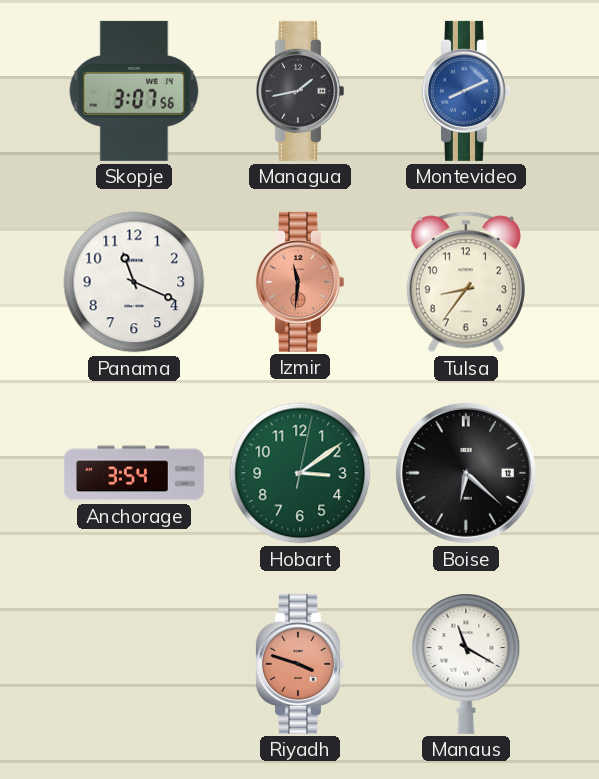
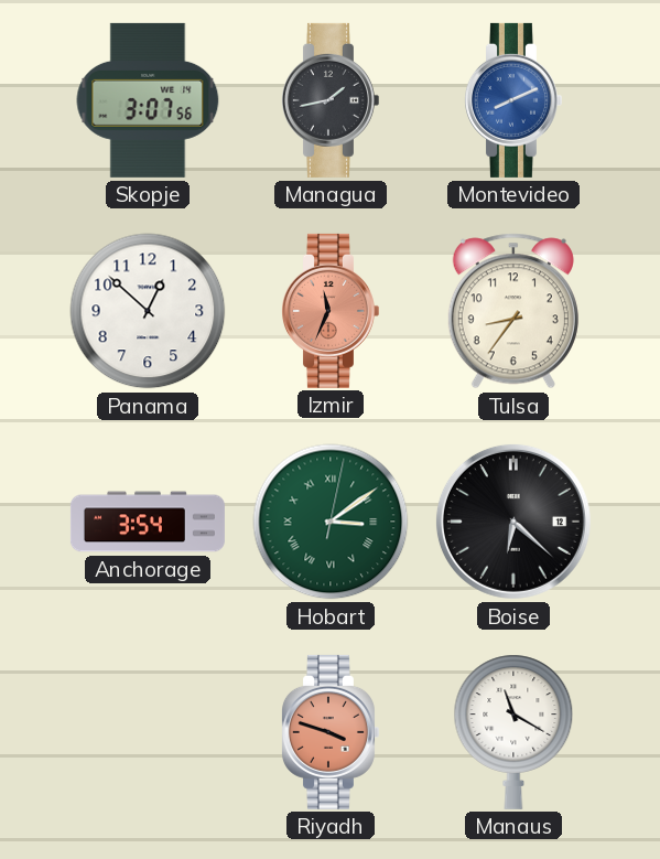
Panama: 11:19 -> 12:52
Izmir: 11:31 -> 11:34
Hobart numerals: Arabic -> Roman
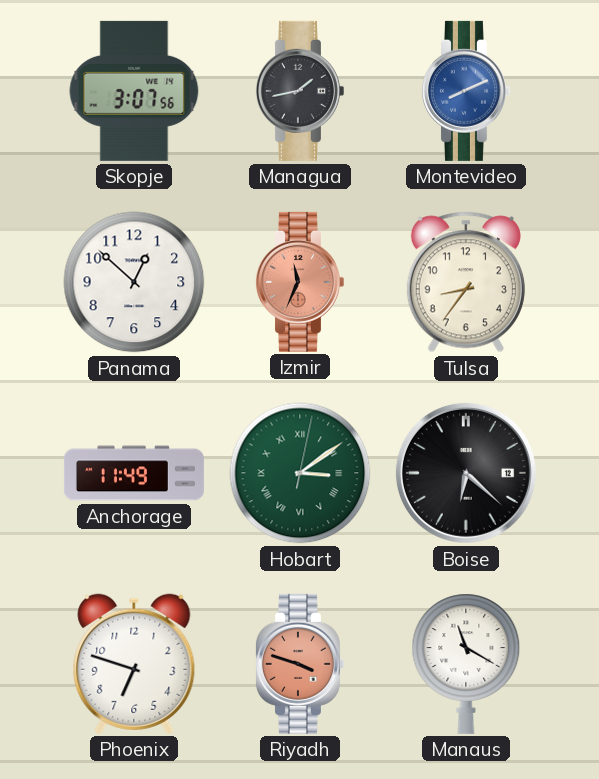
Anchorage: 3:54 -> 11:49
Phoenix: none -> 6:48
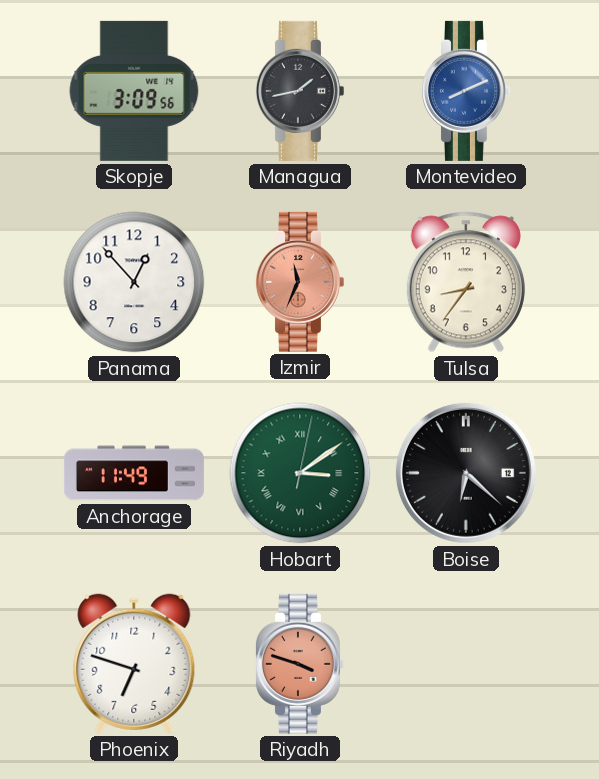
Skopje: 3:07 -> 3:09
Panama: 12:52 -> 12:53
Manaus: 11:20 -> none
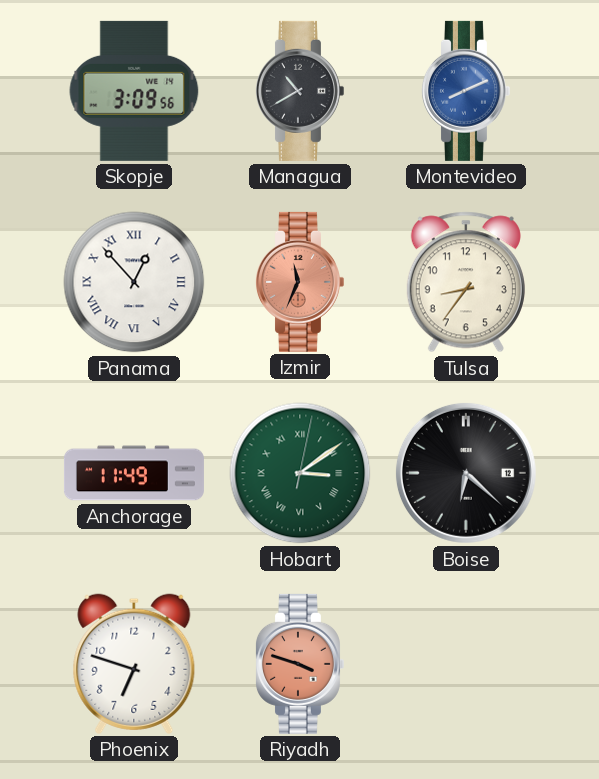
Managua: 1:43 -> 10:40
Panama numerals: Arabic -> Roman
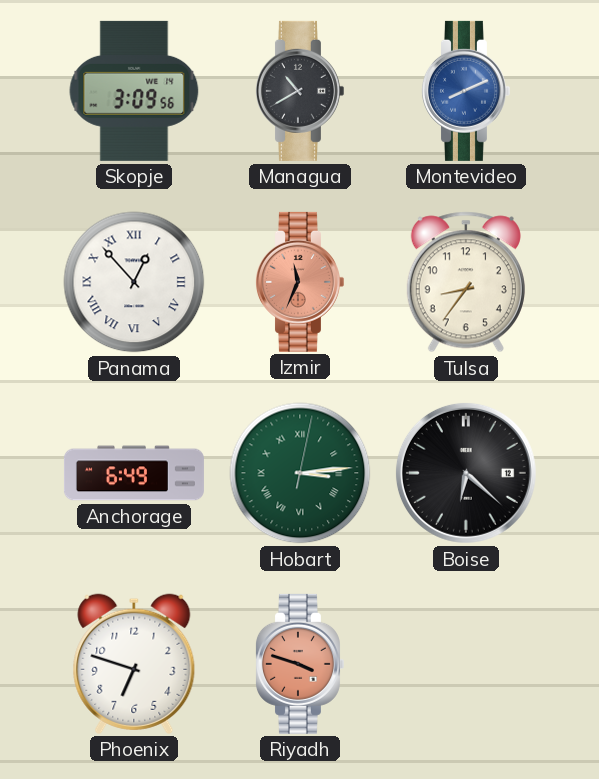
Anchorage: 11:49 -> 6:49
Hobart: 3:09 -> 3:14
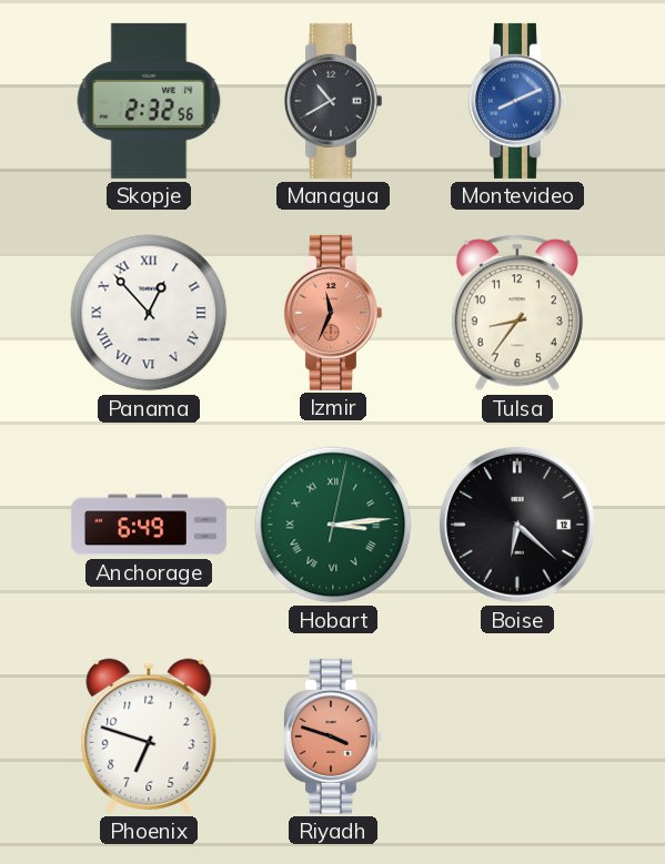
Skopje: 3:09 -> 2:32
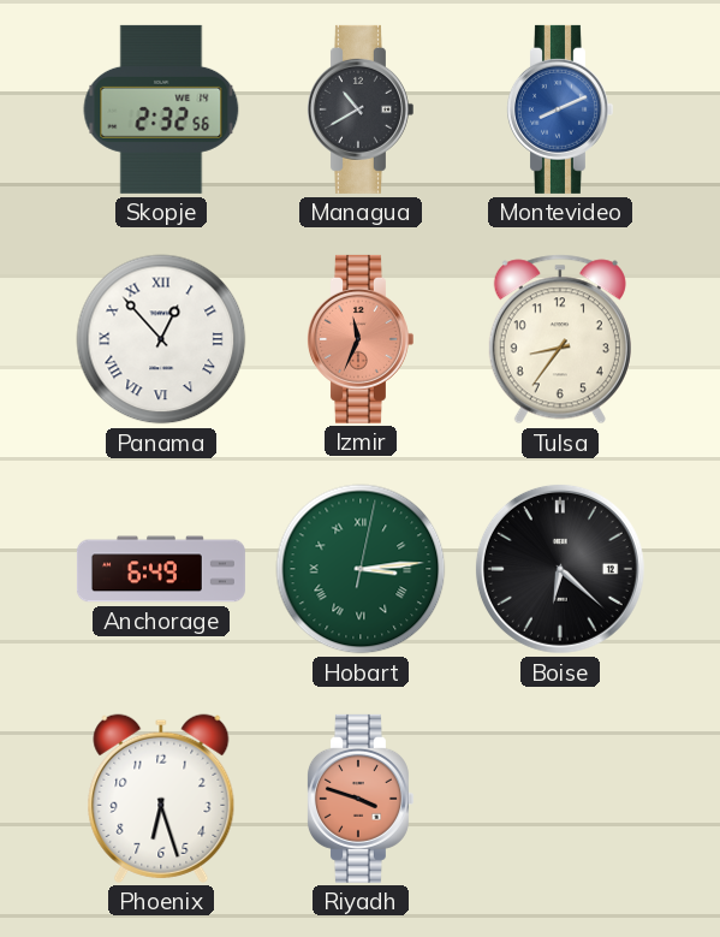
Phoenix: 6:48 -> 6:27
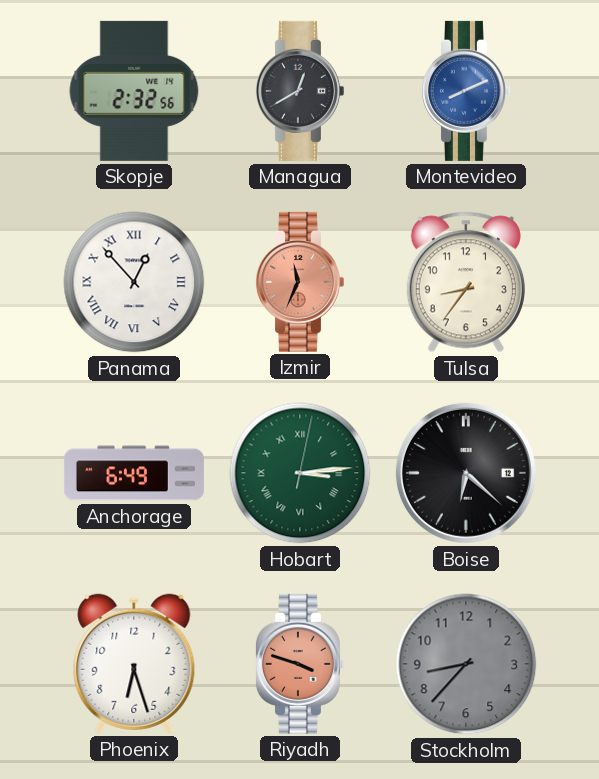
Managua: 10:40 -> 12:40
Stockholm: none -> 8:37
